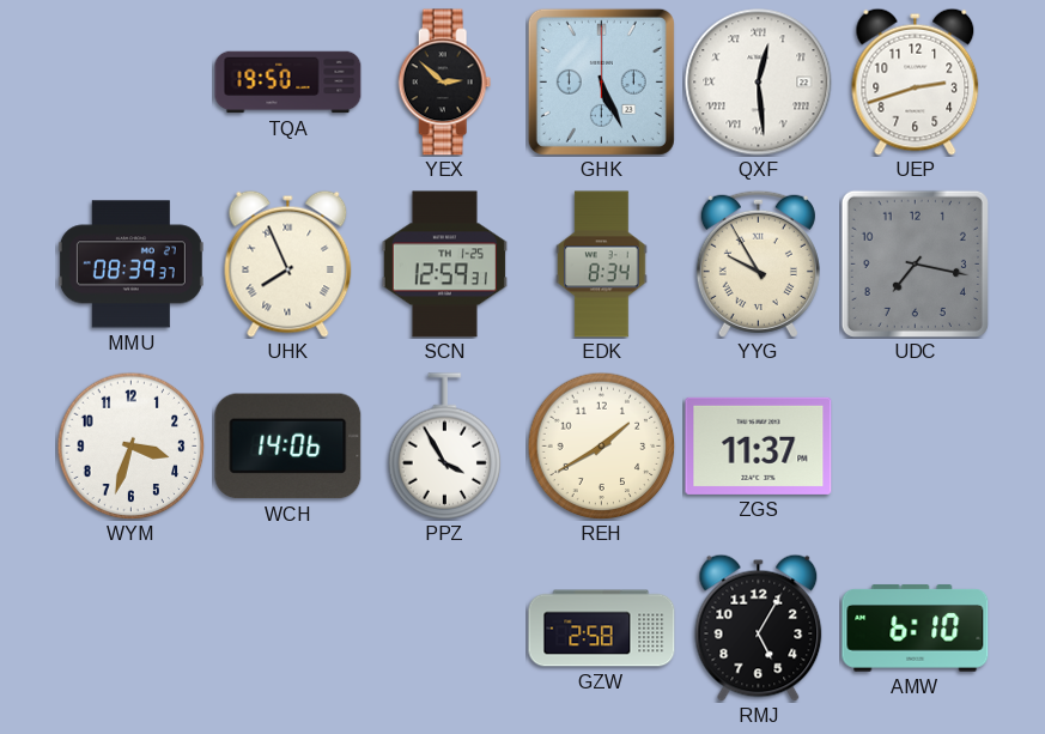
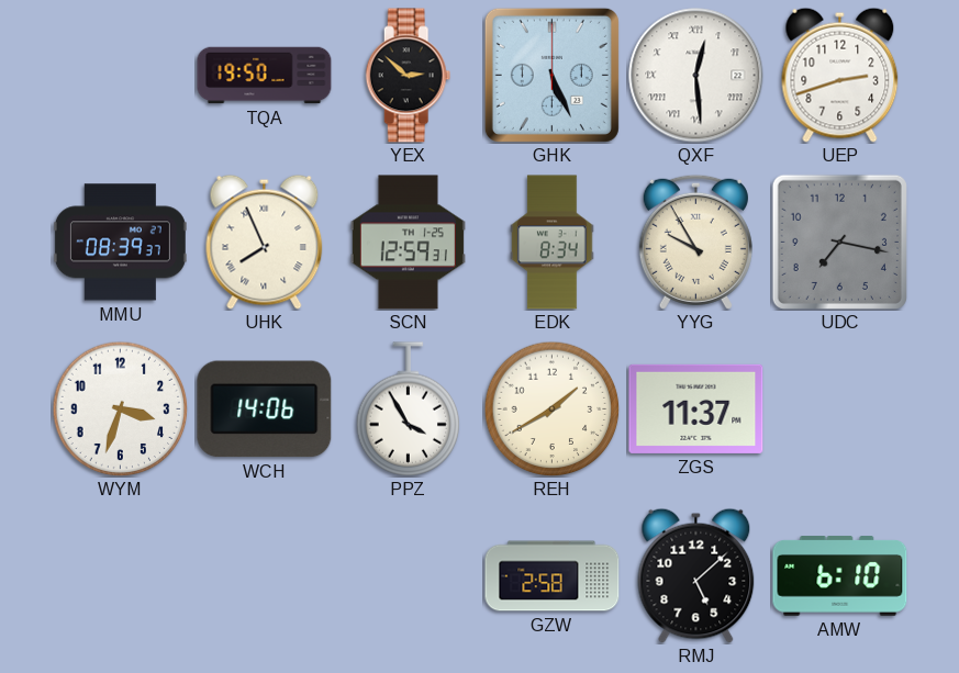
RMJ: 5:05 -> 5:08
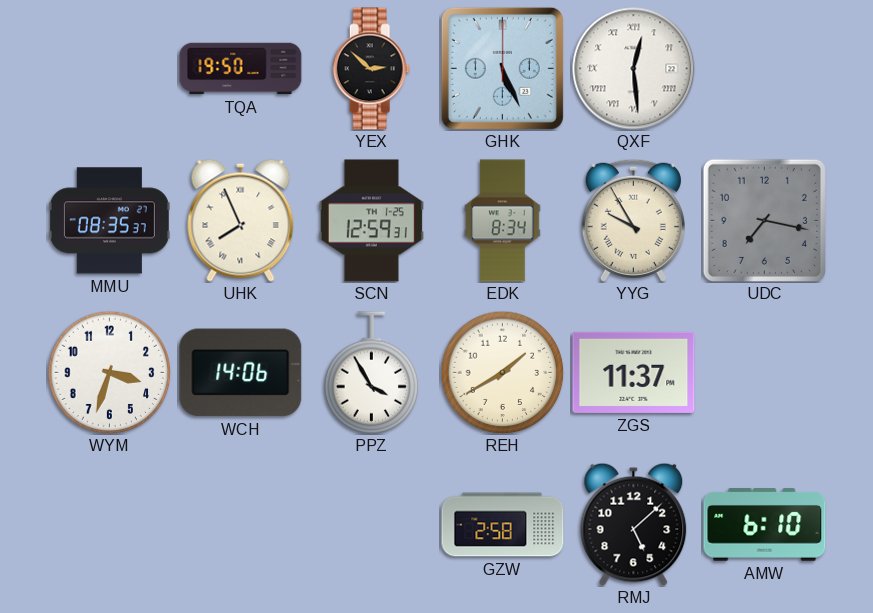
UEP: 2:42 -> none
MMU: 08:39 -> 08:35
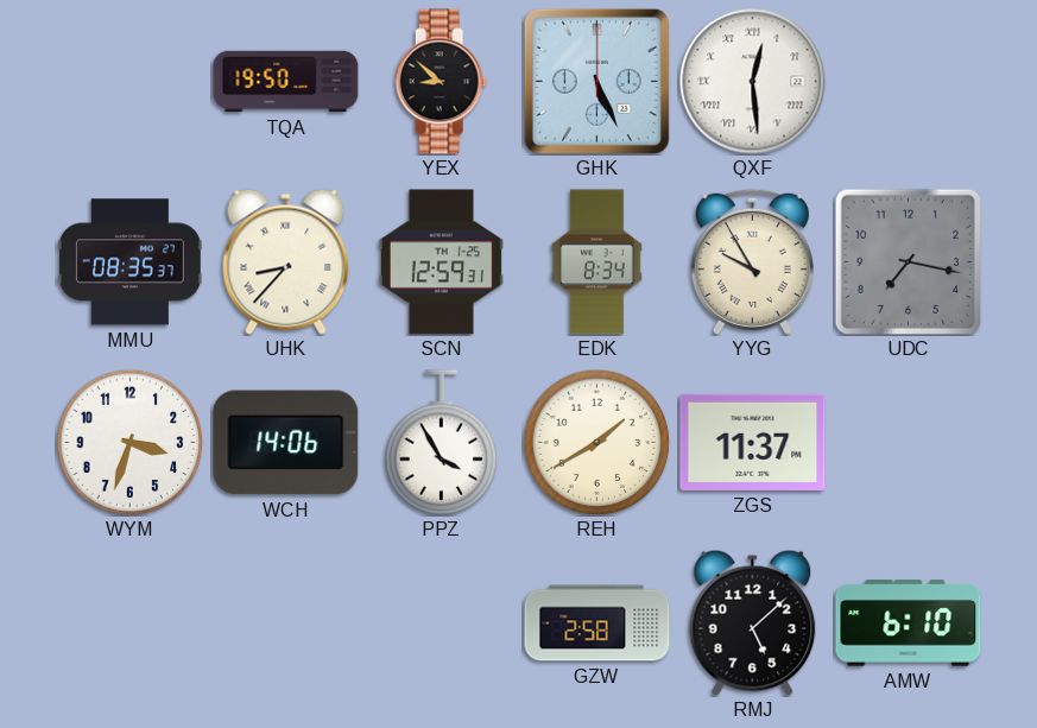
YEX: 2:52 -> 8:52
UHK: 7:56 -> 8:37
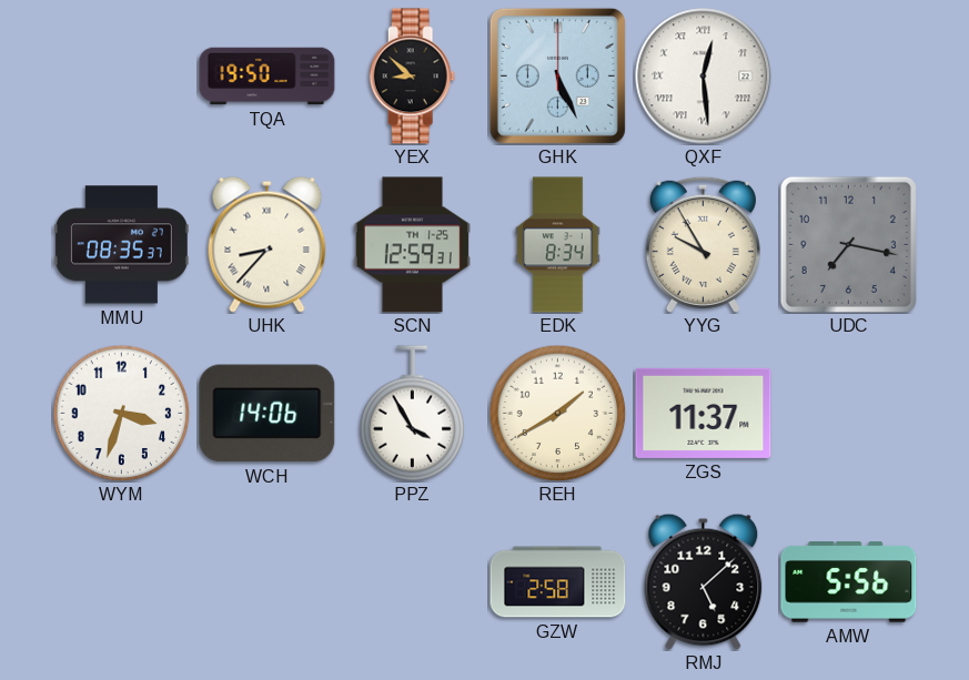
AMW: 6:10 -> 5:56
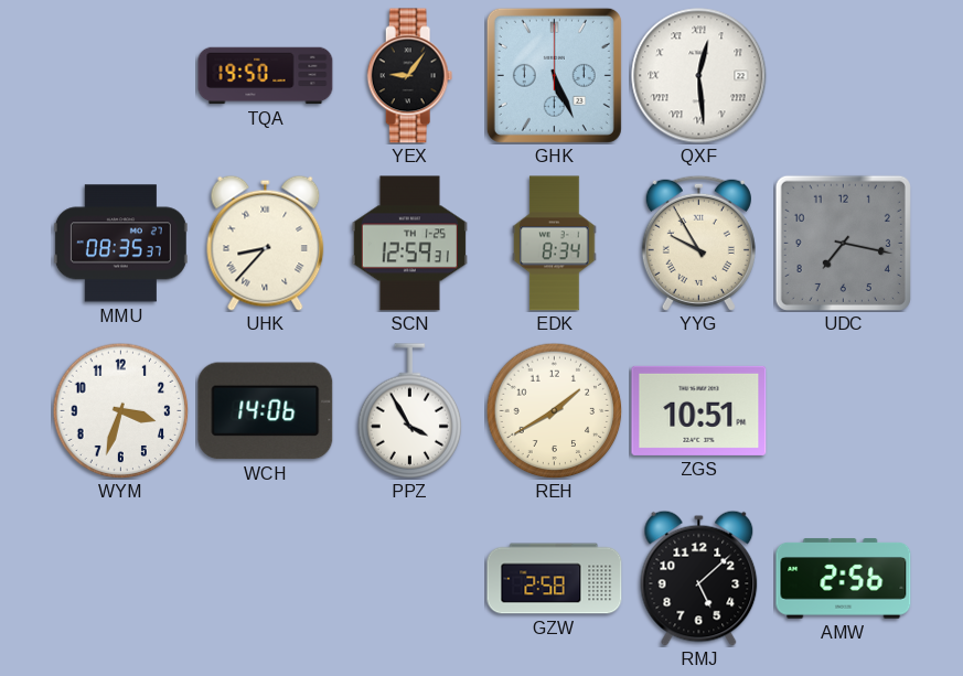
YEX: 8:52 -> 9:06
ZGS: 11:37 -> 10:51
AMW: 5:56 -> 2:56
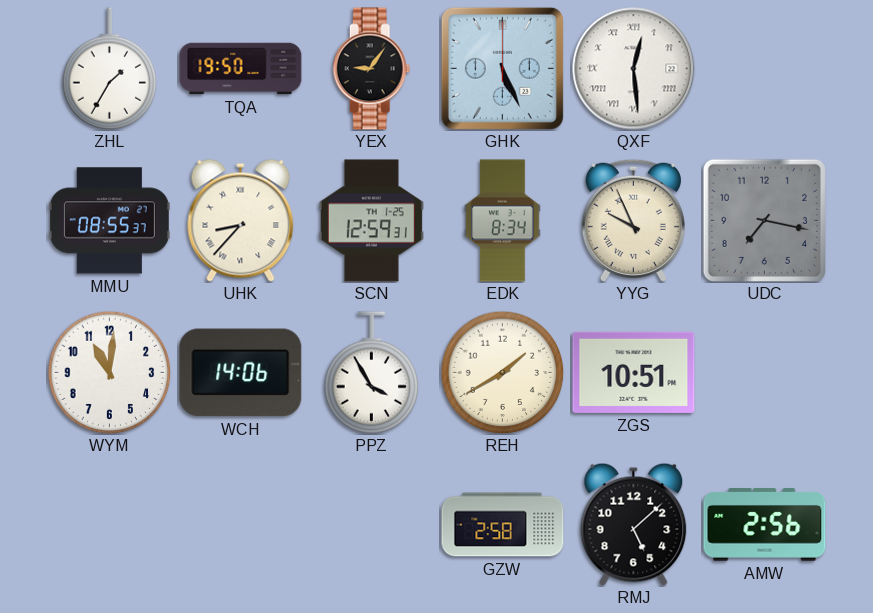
ZHL: none -> 1:35
MMU: 08:35 -> 08:55
YYG: 9:55 -> 9:56
WYM: 3:33 -> 11:01
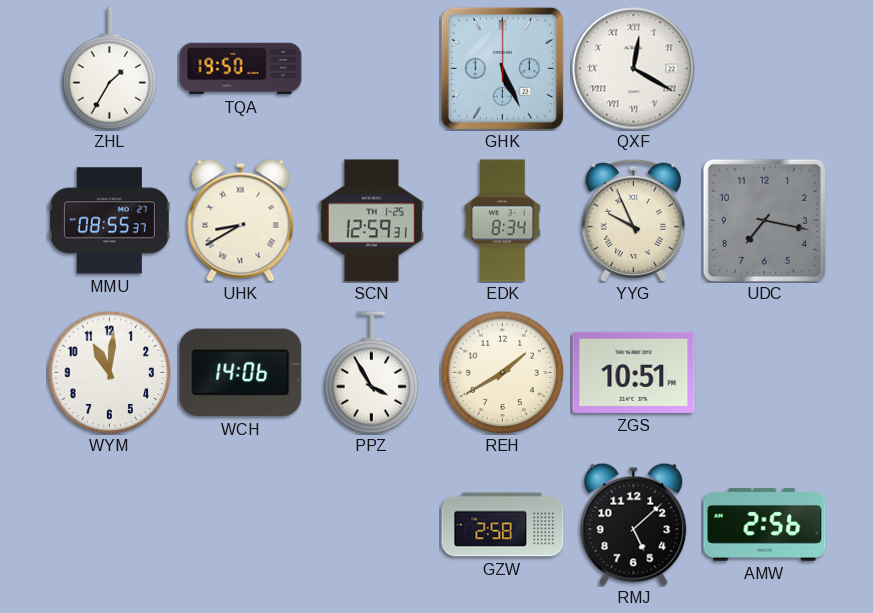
YEX: 9:06 -> none
QXF: 12:29 -> 12:20
UHK: 8:37 -> 8:40
